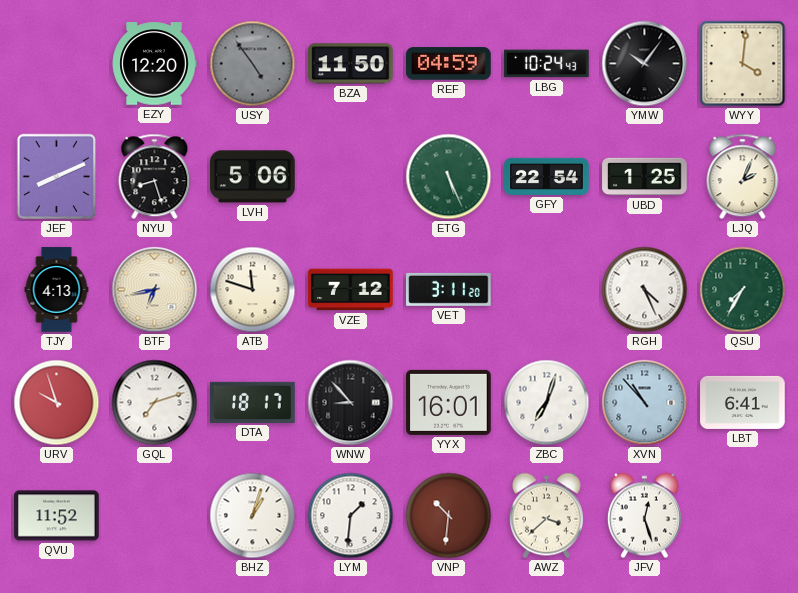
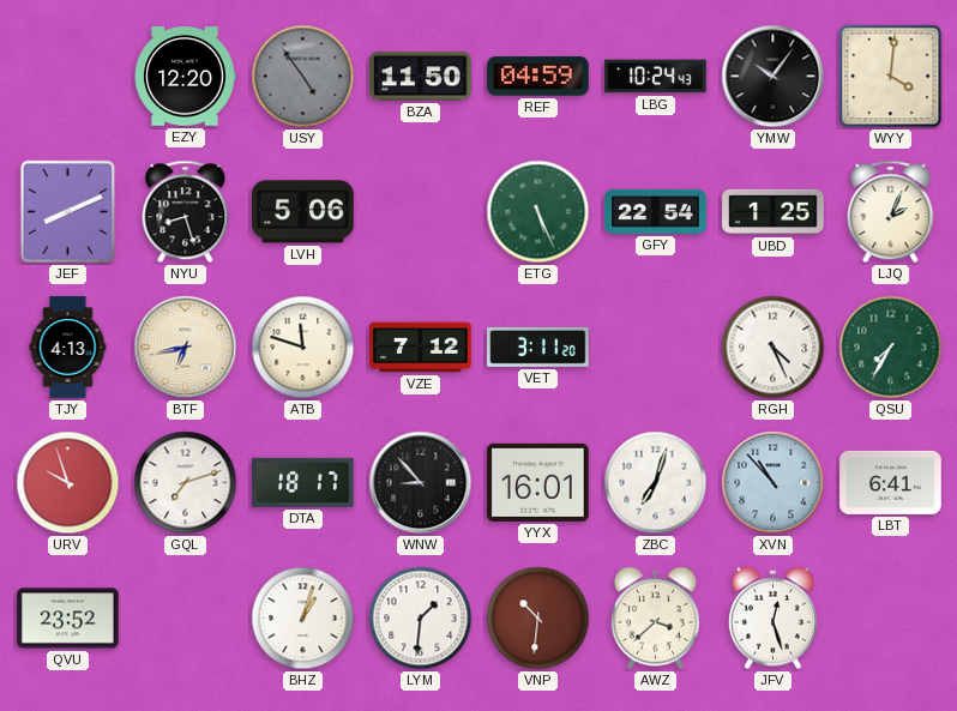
QVU: 11:52 -> 23:52
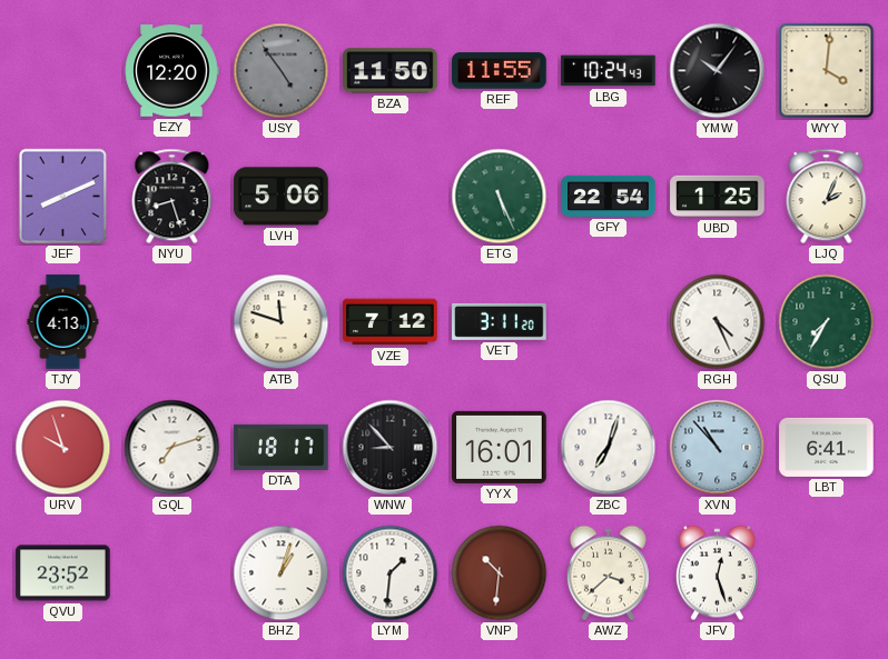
REF: 04:59 -> 11:55
BTF: 6:43 -> none
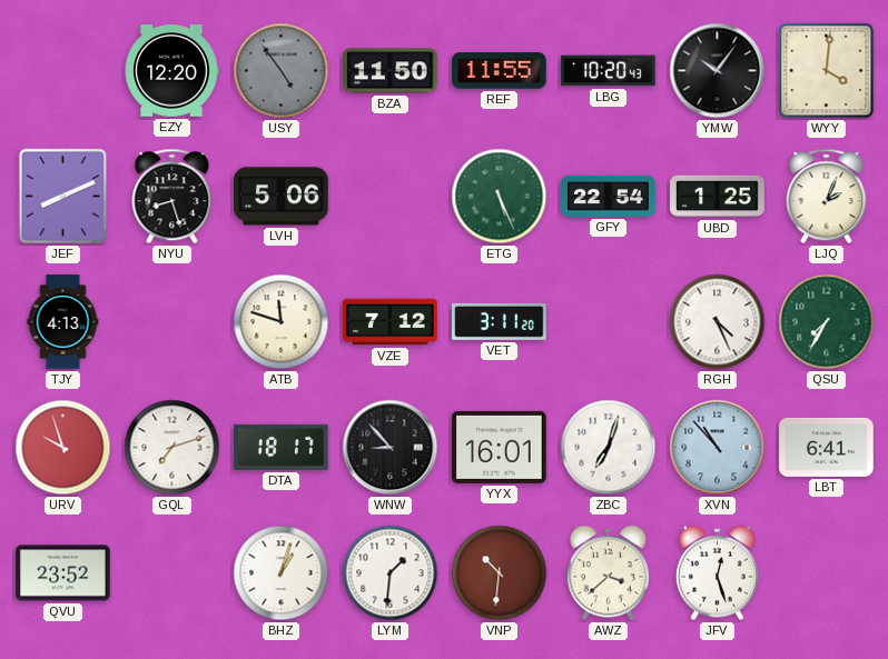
LBG: 10:24 -> 10:20
